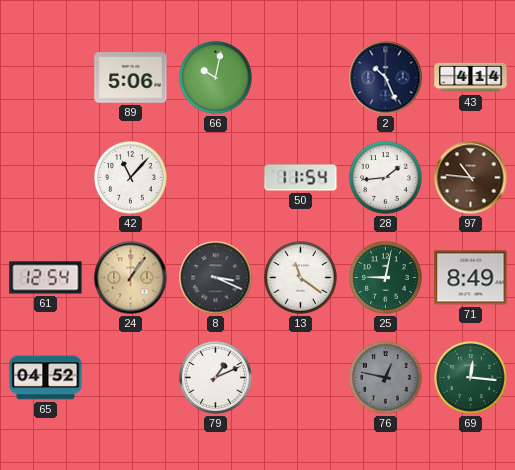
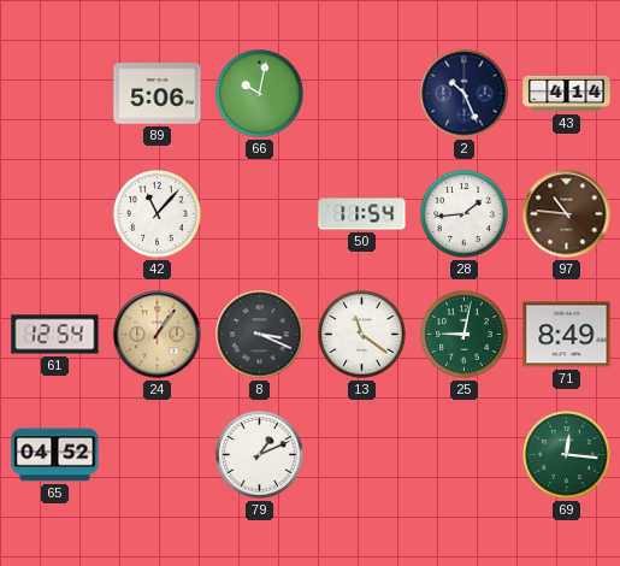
76: 12:47 -> none
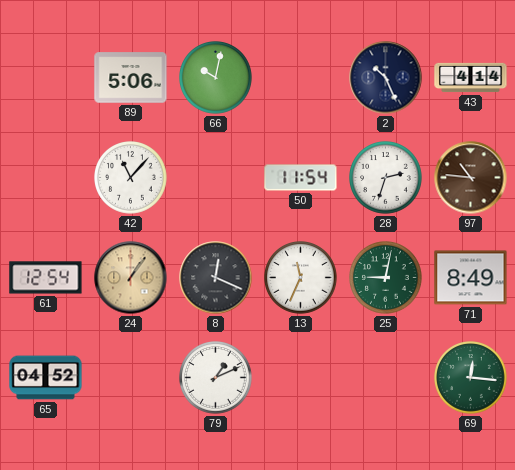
28: 1:44 -> 2:33
8: 3:19 -> 12:19
13: 11:21 -> 11:34
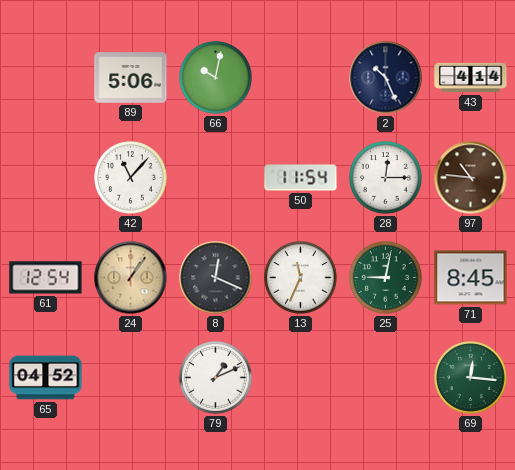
28: 2:33 -> 12:15
71: 8:49 -> 8:45
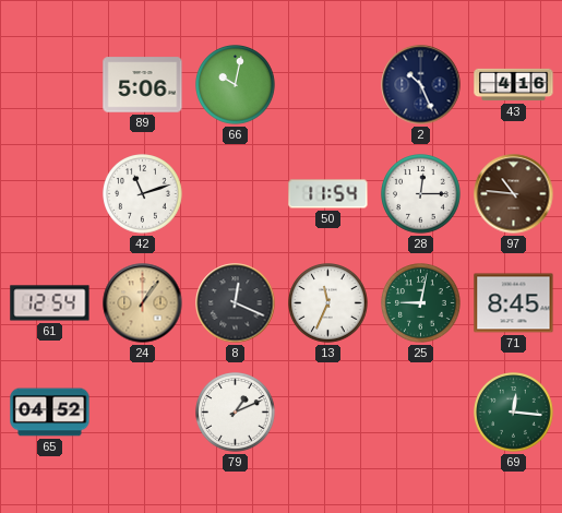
43: 4:14 -> 4:16
42: 11:07 -> 11:12
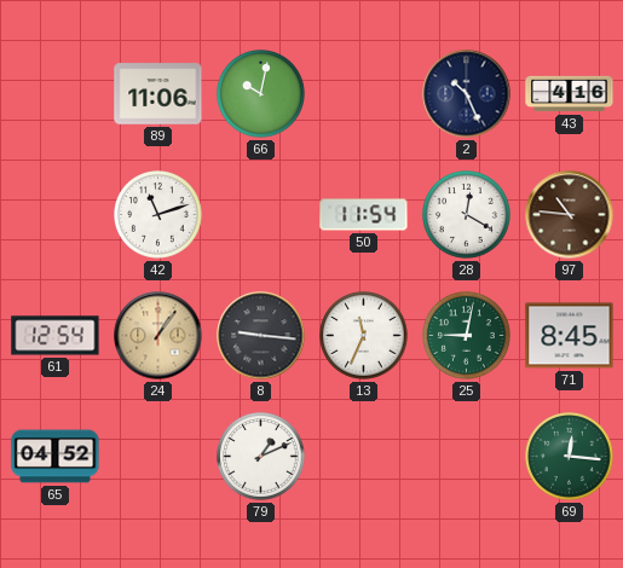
89: 5:06 -> 11:06
28: 12:15 -> 12:20
8: 12:19 -> 9:16
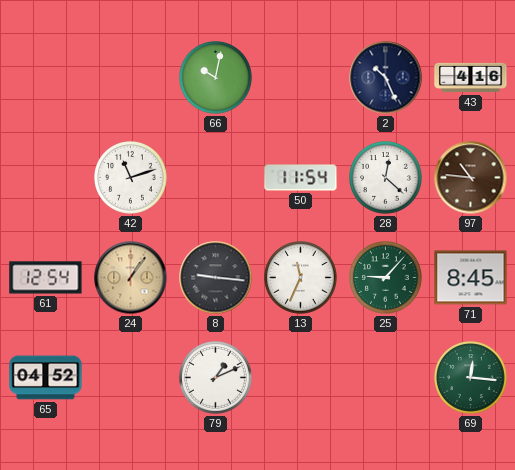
89: 11:06 -> none
28: 12:20 -> 12:22
25: 9:02 -> 9:07
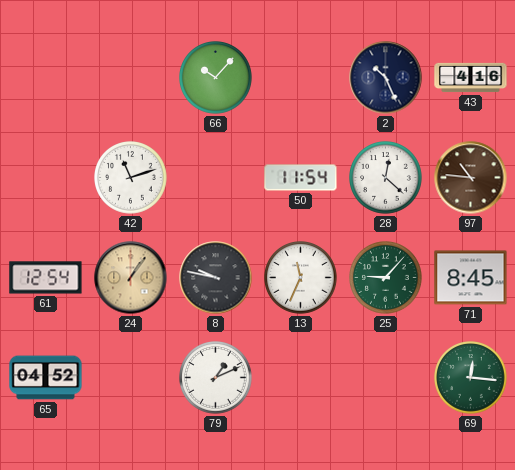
66: 10:02 -> 10:07
8: 9:16 -> 9:47
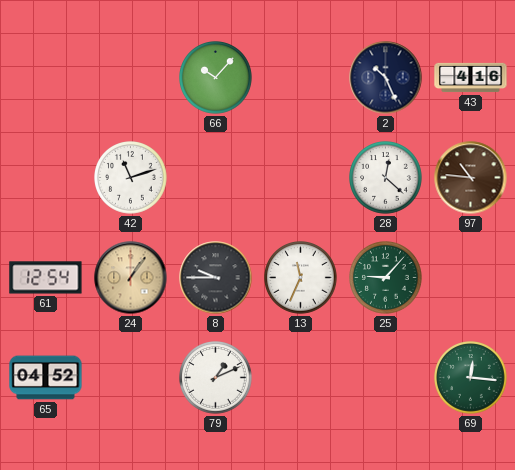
50: 11:54 -> none
8: 9:47 -> 9:45
71: 8:45 -> none
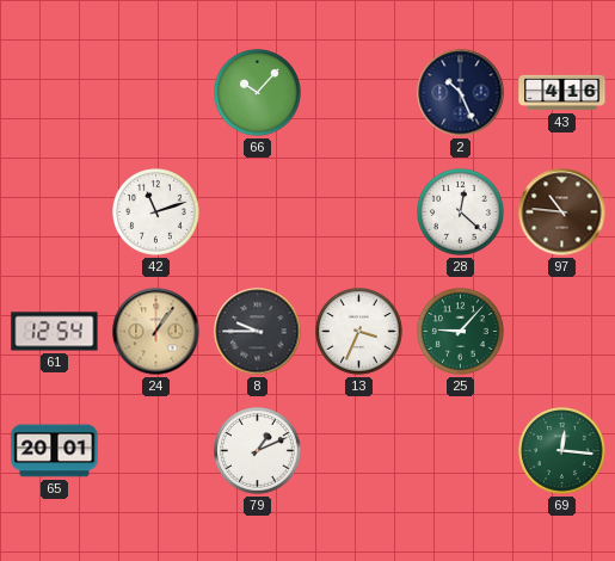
13: 11:34 -> 3:34
65: 04:52 -> 20:01
